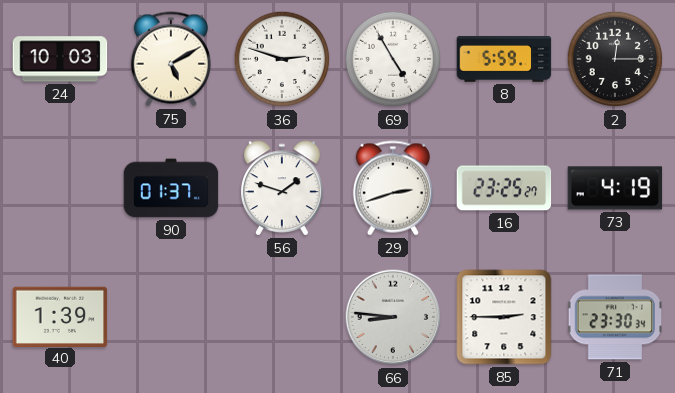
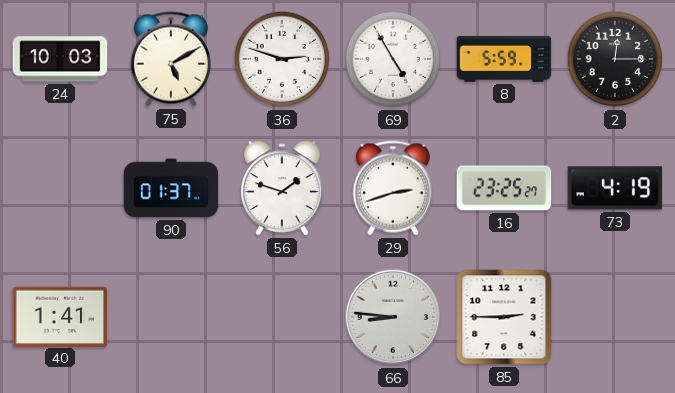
40: 1:39 -> 1:41
71: 23:30 -> none
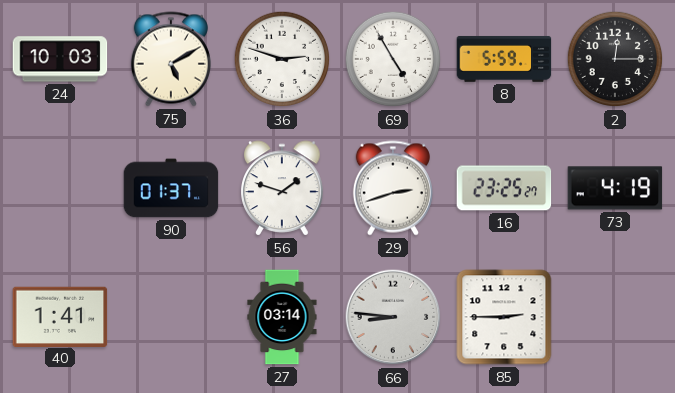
27: none -> 03:14
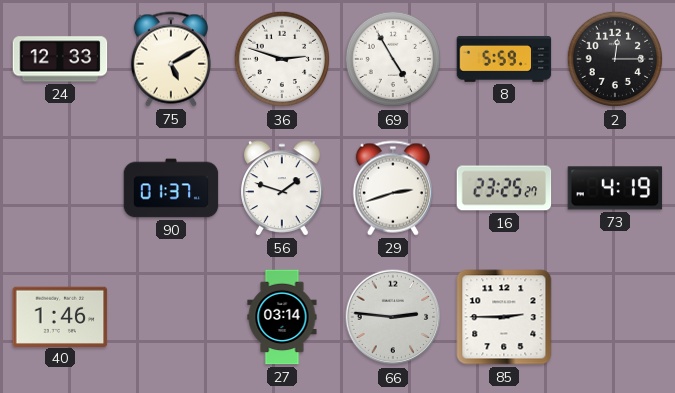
24: 10:03 -> 12:33
40: 1:41 -> 1:46
66: 8:46 -> 2:46
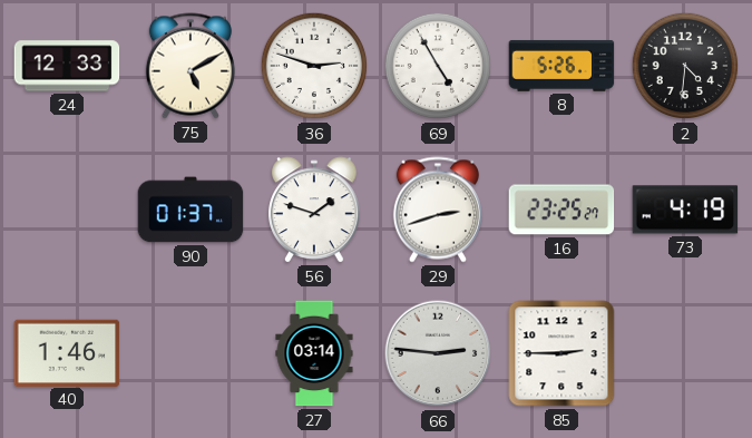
8: 5:59 -> 5:26
2: 12:15 -> 4:31
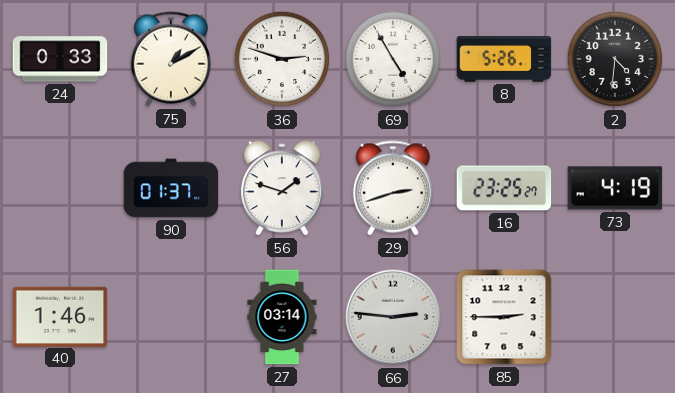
24: 12:33 -> 0:33
75: 5:10 -> 1:10
